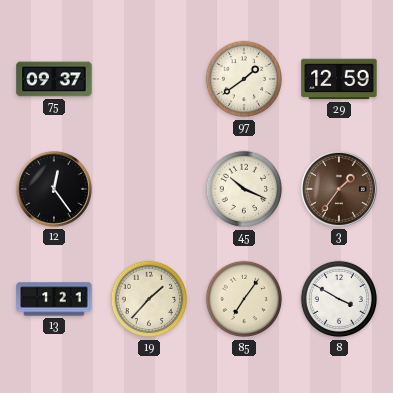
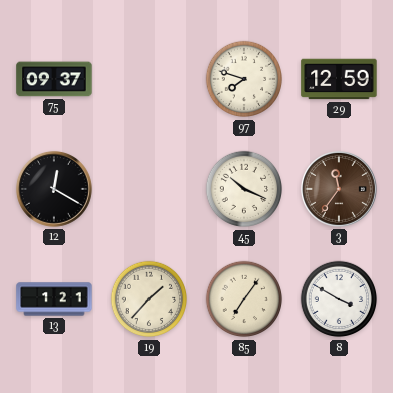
97: 1:39 -> 7:48
12: 12:24 -> 12:20
3: 1:36 -> 11:36
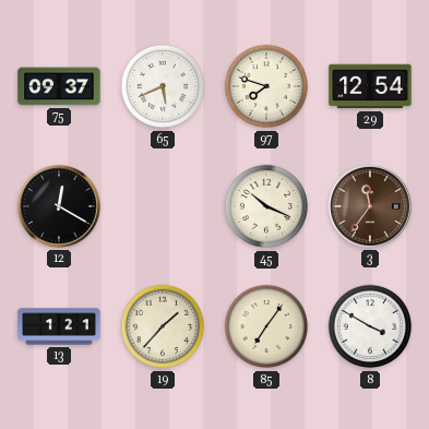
65: none -> 5:41
29: 12:59 -> 12:54
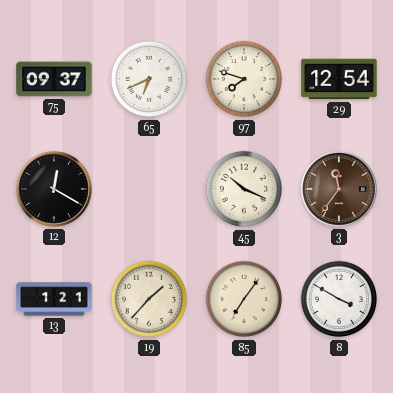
65: 5:41 -> 6:41
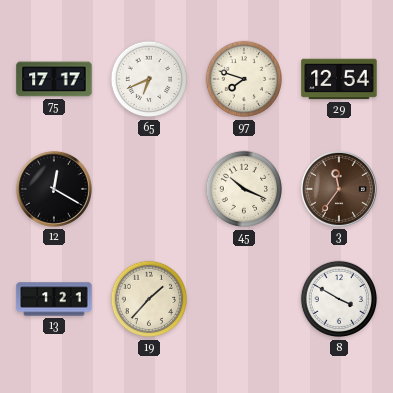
75: 09:37 -> 17:17
85: 7:06 -> none
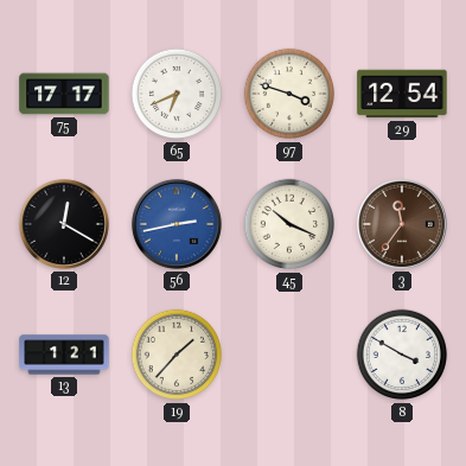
97: 7:48 -> 3:48
56: none -> 2:43
